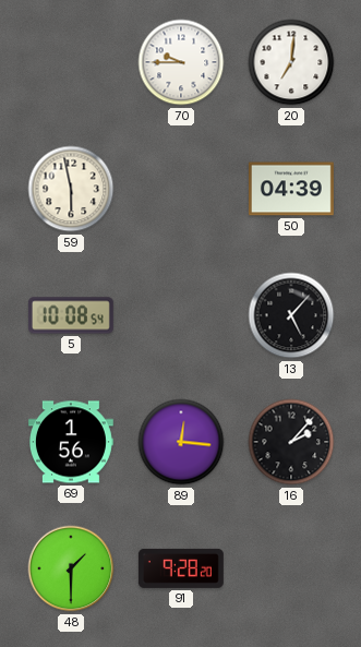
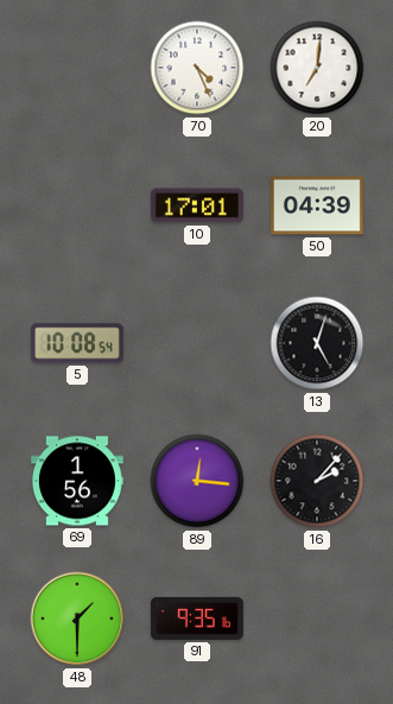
70: 9:45 -> 4:26
59: 5:58 -> none
10: none -> 17:01
13: 5:07 -> 5:03
91: 9:28 -> 9:35
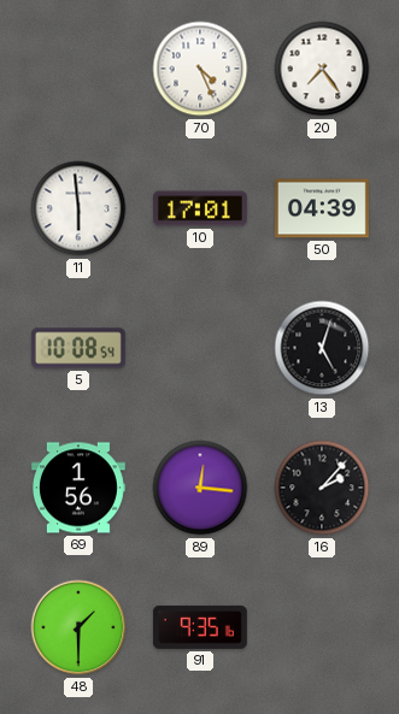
20: 7:01 -> 7:24
11: none -> 5:59
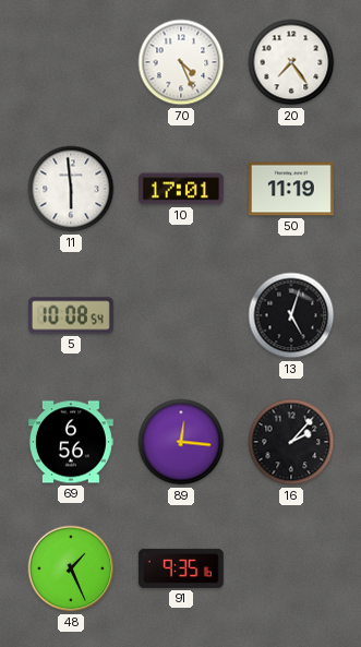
50: 04:39 -> 11:19
69: 1:56 -> 6:56
48: 1:30 -> 1:26
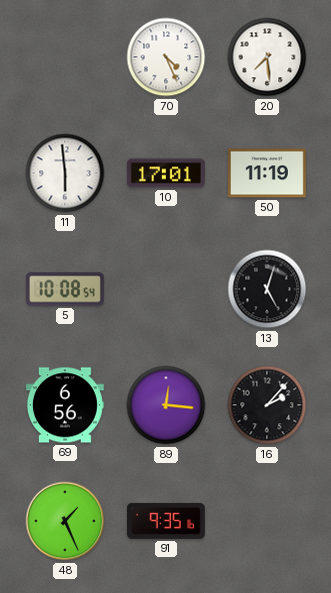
20: 7:24 -> 7:29
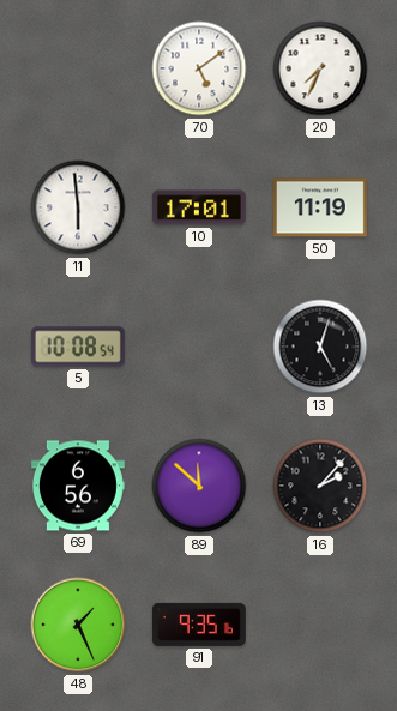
70: 4:26 -> 5:09
20: 7:29 -> 7:34
89: 12:16 -> 11:52
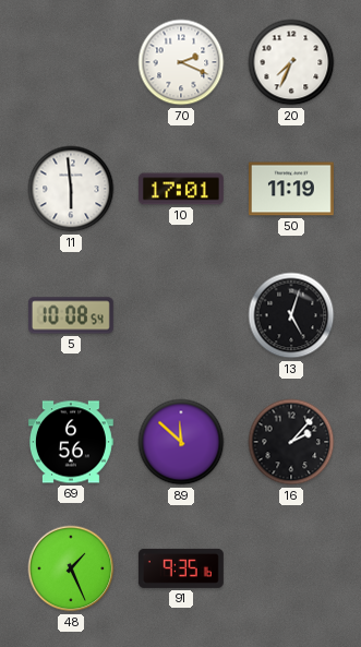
70: 5:09 -> 2:19
